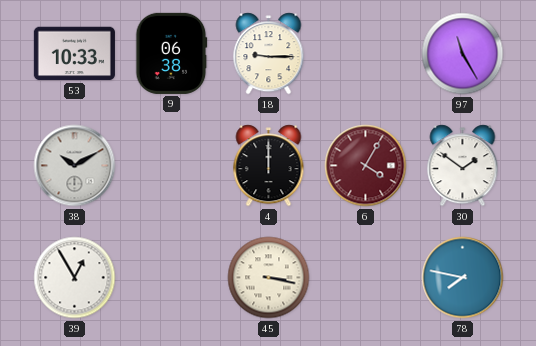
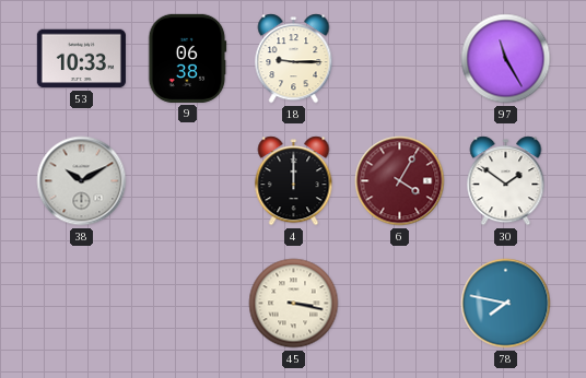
39: 12:55 -> none
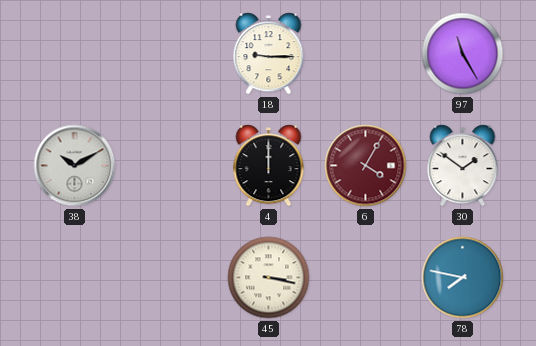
53: 10:33 -> none
9: 06:38 -> none
